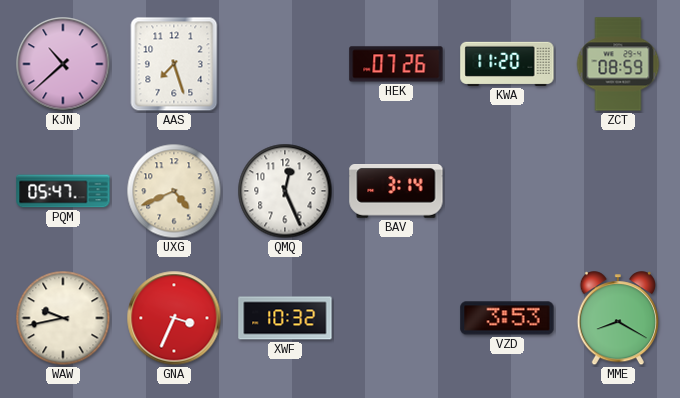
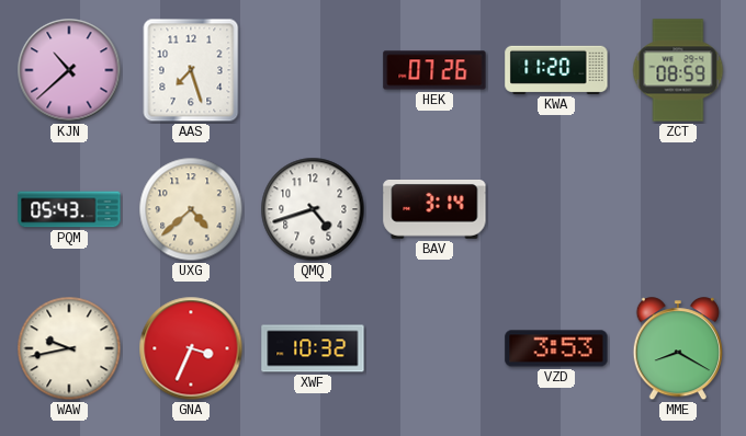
PQM: 05:47 -> 05:43
UXG: 4:41 -> 4:38
QMQ: 12:26 -> 4:42
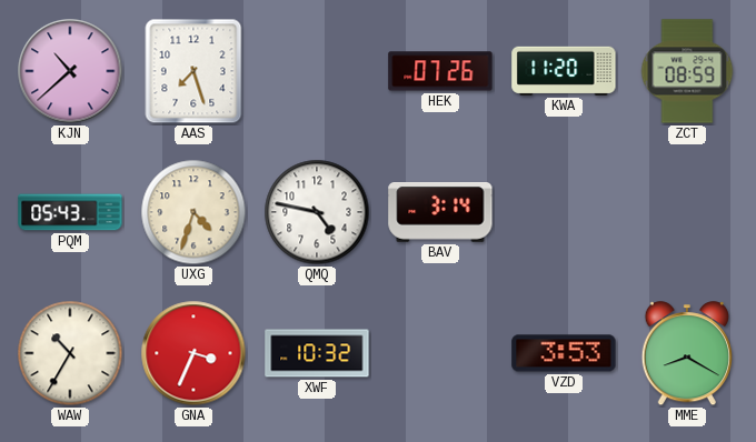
UXG: 4:38 -> 4:33
QMQ: 4:42 -> 4:47
WAW: 9:43 -> 10:35
